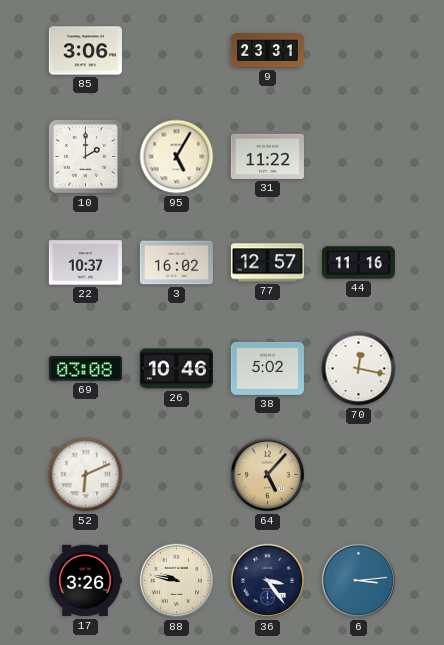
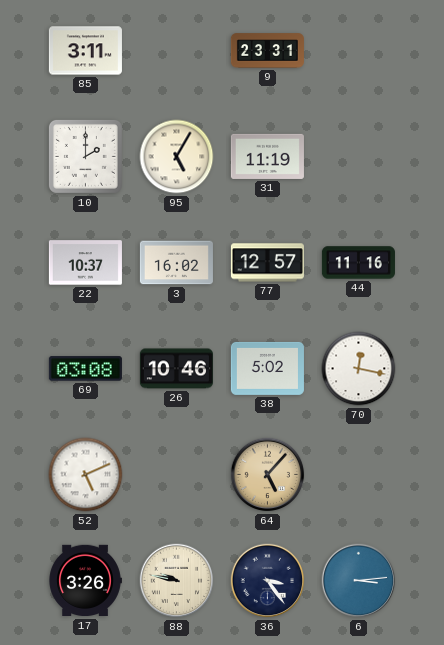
85: 3:06 -> 3:11
31: 11:22 -> 11:19
52: 6:11 -> 5:11
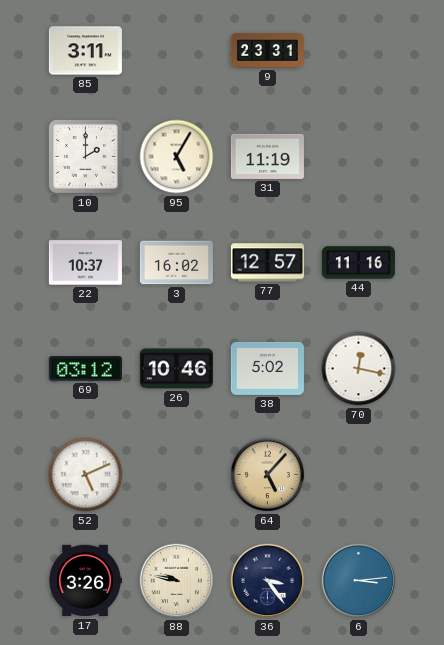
69: 03:08 -> 03:12
